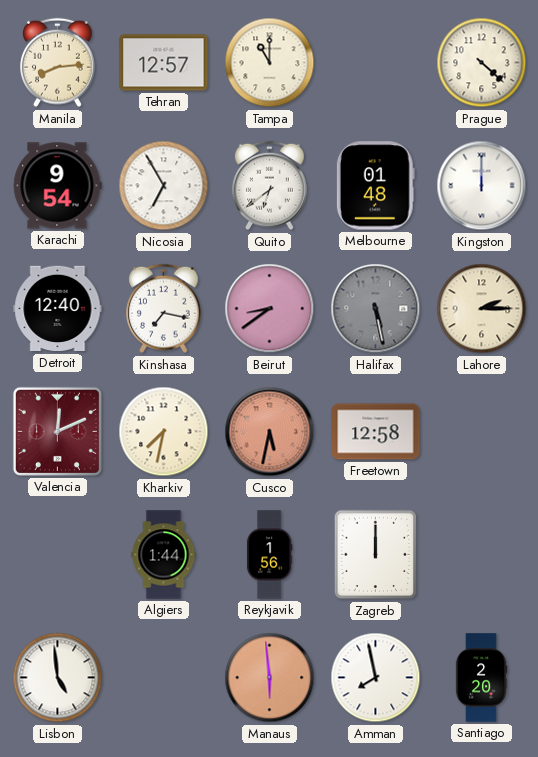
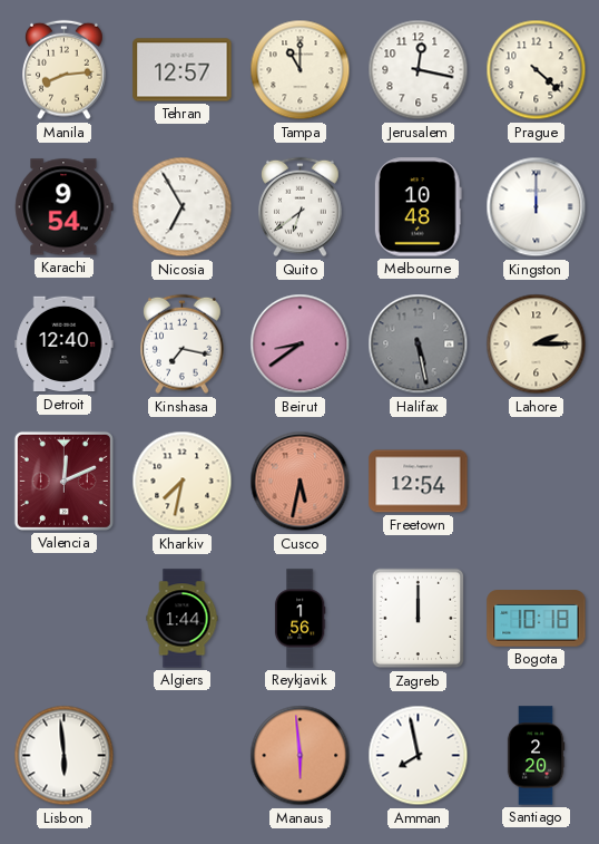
Jerusalem: none -> 12:17
Melbourne: 01:48 -> 10:48
Freetown: 12:58 -> 12:54
Bogota: none -> 10:18
Lisbon: 4:59 -> 5:59
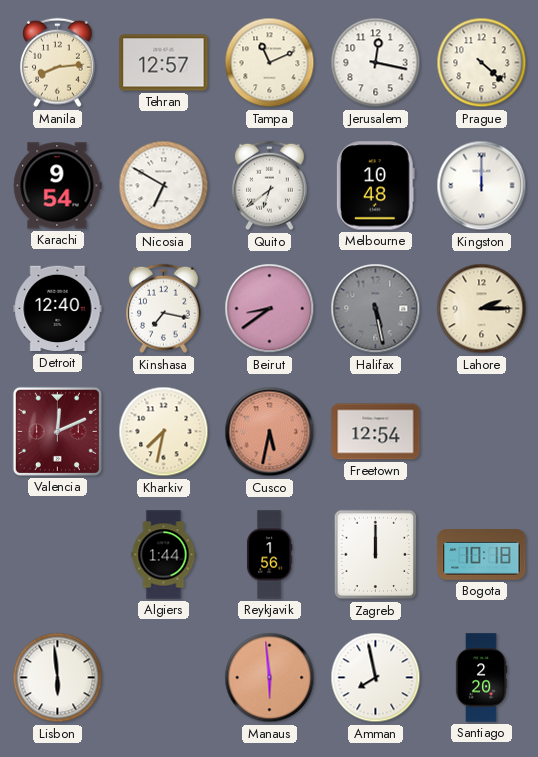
Tampa: 11:00 -> 11:11
Nicosia: 6:55 -> 6:50
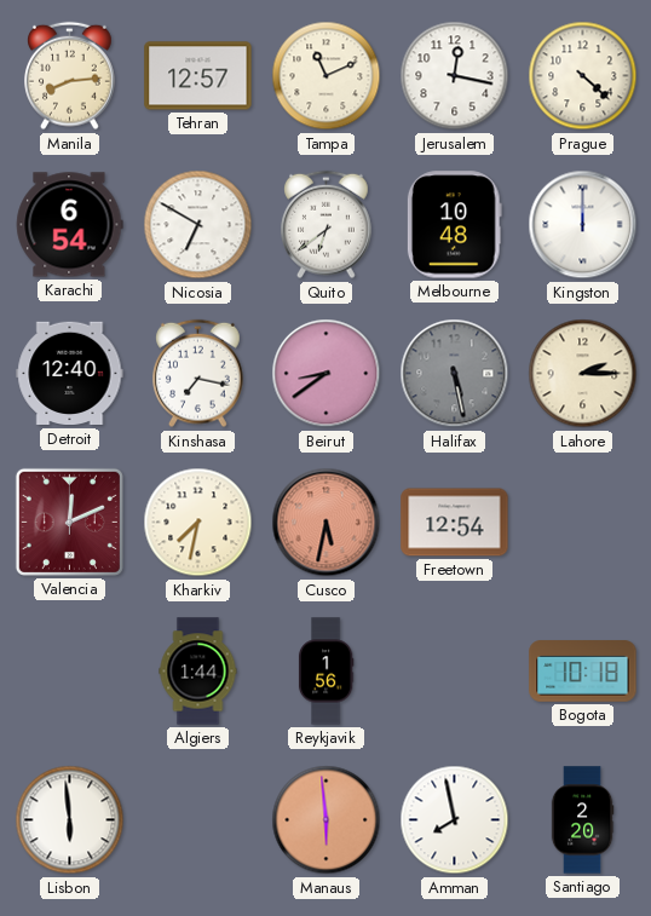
Karachi: 9:54 -> 6:54
Zagreb: 12:00 -> none
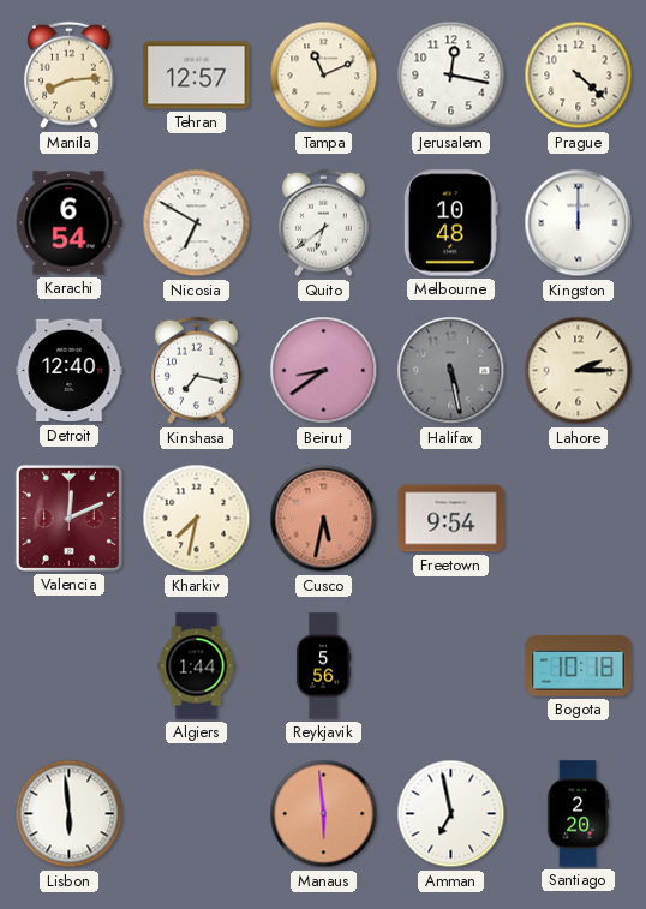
Freetown: 12:54 -> 9:54
Reykjavik: 1:56 -> 5:56
Amman: 7:58 -> 6:58
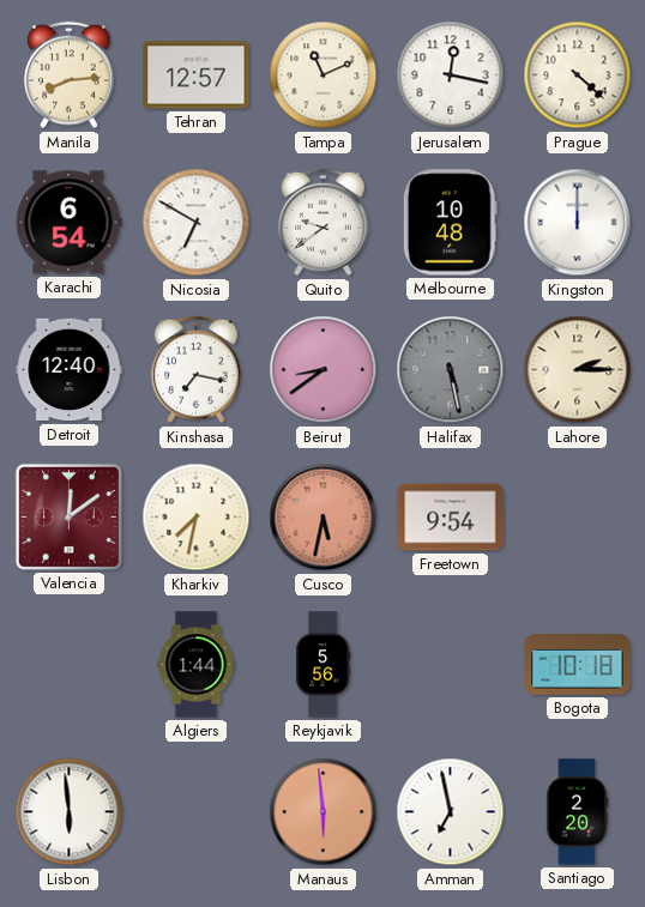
Quito: 6:39 -> 9:39
Valencia: 12:11 -> 12:09
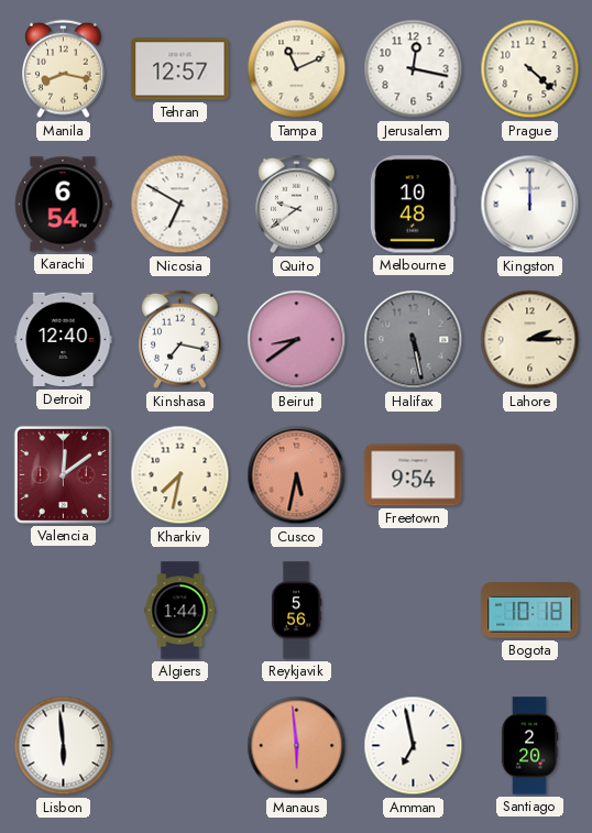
Manila: 8:14 -> 8:17
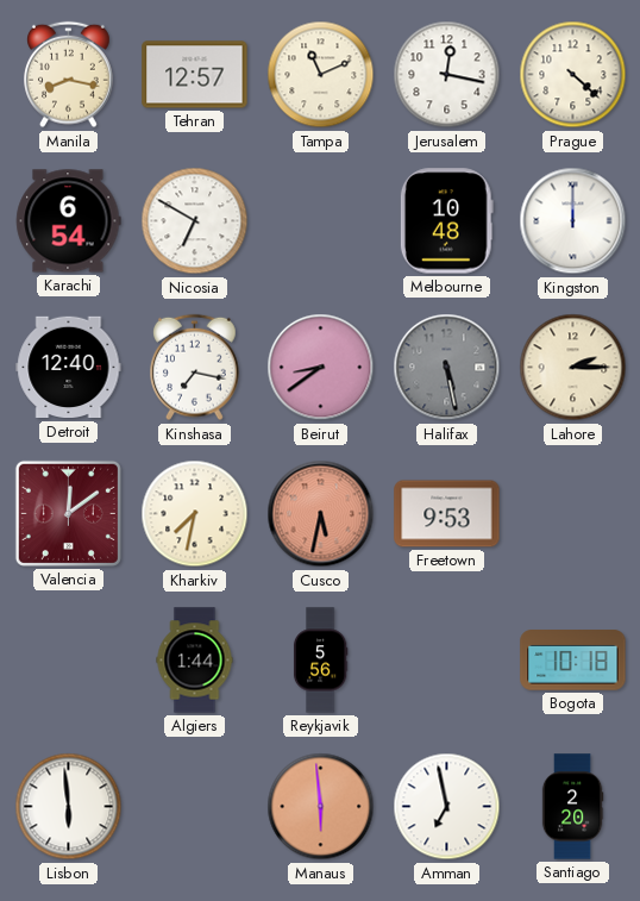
Quito: 9:39 -> none
Freetown: 9:54 -> 9:53
